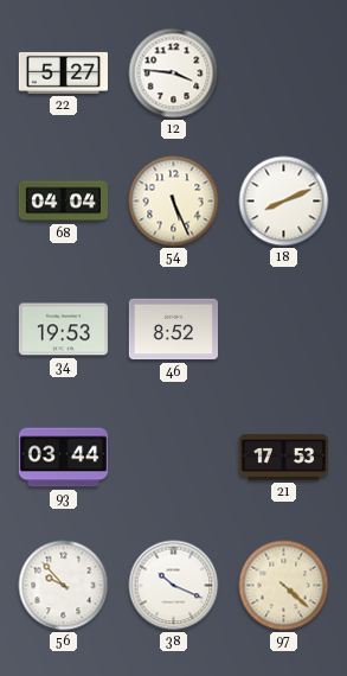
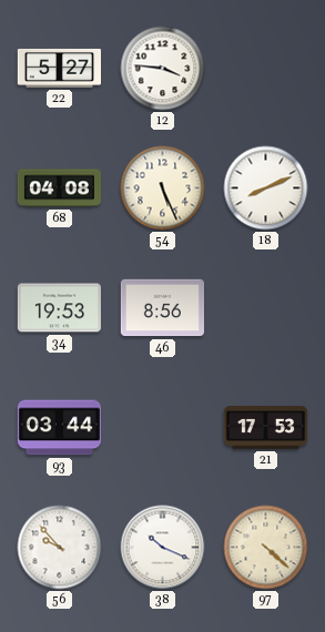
68: 04:04 -> 04:08
46: 8:52 -> 8:56
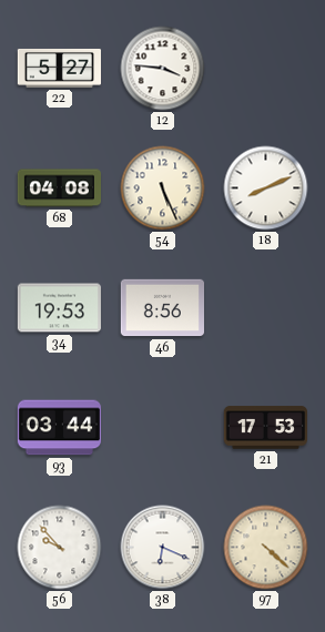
38: 10:19 -> 6:19
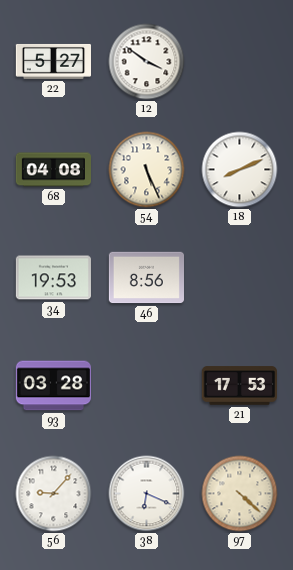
12: 3:46 -> 3:51
93: 03:44 -> 03:28
56: 9:53 -> 9:07
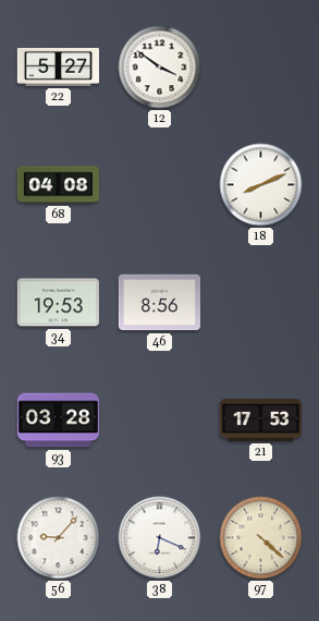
54: 5:26 -> none
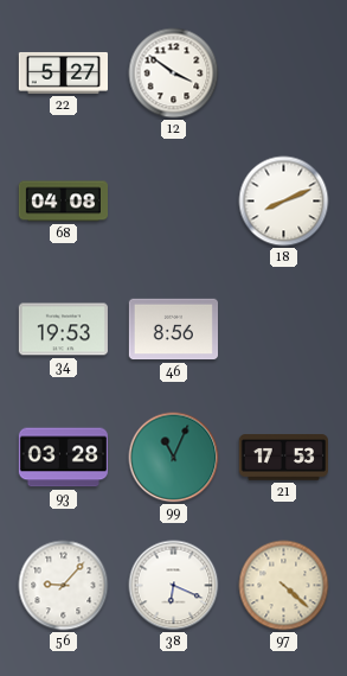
99: none -> 11:04
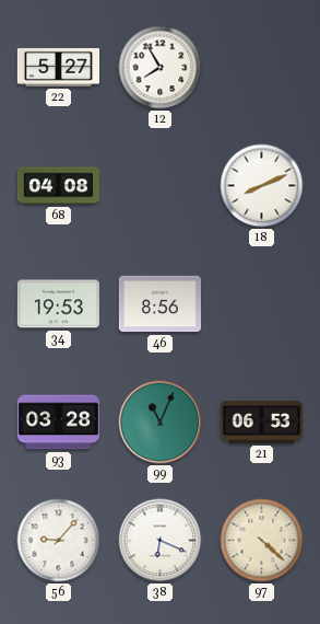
12: 3:51 -> 7:55
21: 17:53 -> 06:53
